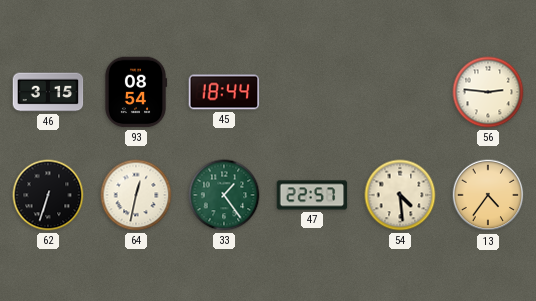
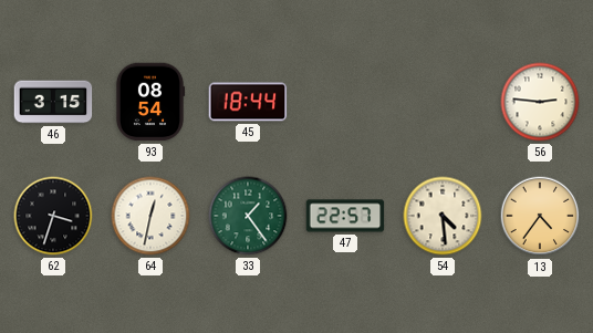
62: 6:33 -> 3:33
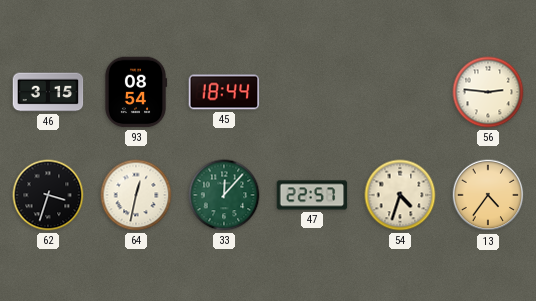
33: 1:24 -> 12:07
54: 4:29 -> 4:33
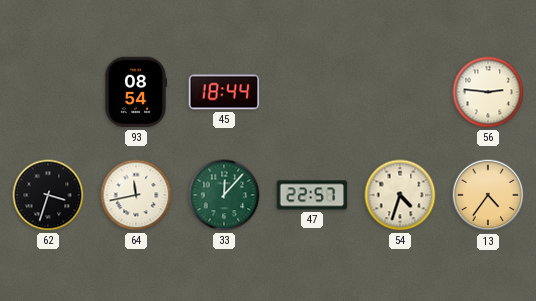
46: 3:15 -> none
64: 12:32 -> 11:43
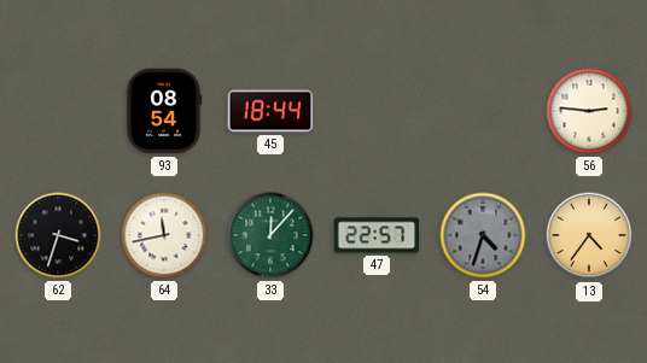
54 dial: cream -> grey
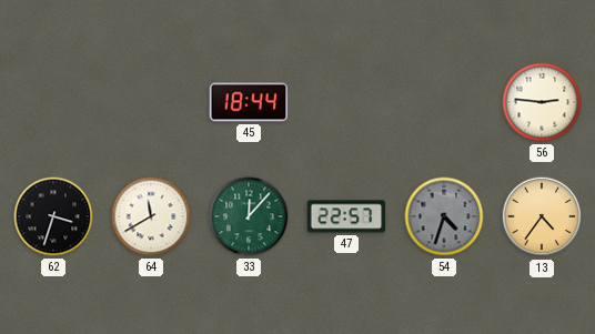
93: 08:54 -> none
64: 11:43 -> 11:40
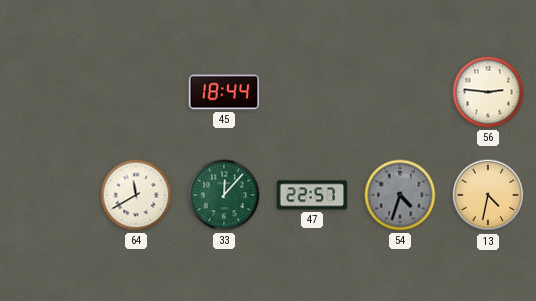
62: 3:33 -> none
13: 4:36 -> 4:32
